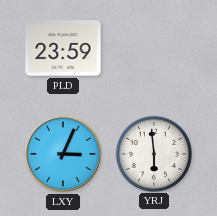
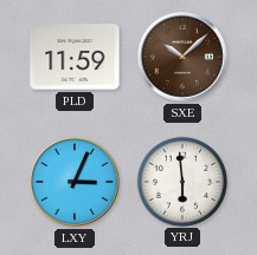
PLD: 23:59 -> 11:59
SXE: none -> 10:08
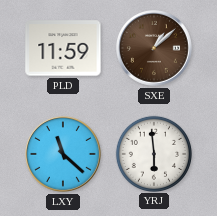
SXE: 10:08 -> 1:08
LXY: 3:04 -> 11:22
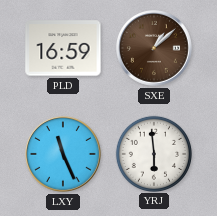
PLD: 11:59 -> 16:59
LXY: 11:22 -> 11:26
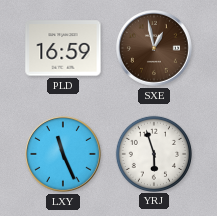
SXE: 1:08 -> 12:58
YRJ: 5:59 -> 5:57
